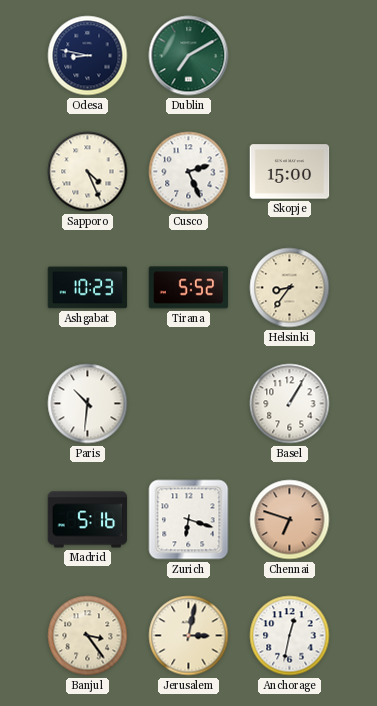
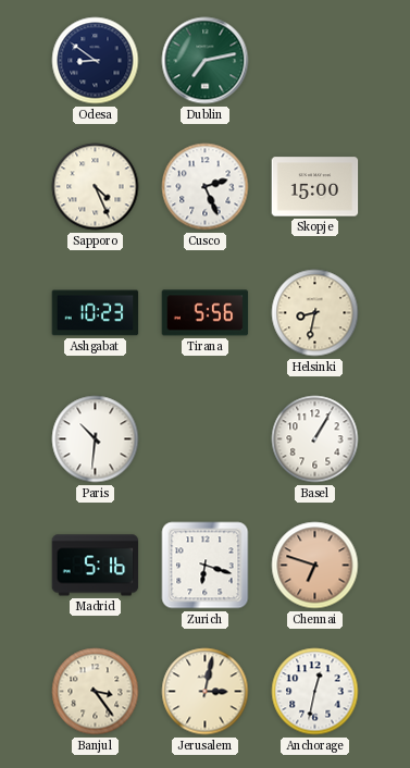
Odesa: 8:47 -> 8:51
Dublin: 7:10 -> 7:13
Tirana: 5:52 -> 5:56
Helsinki: 8:36 -> 8:32
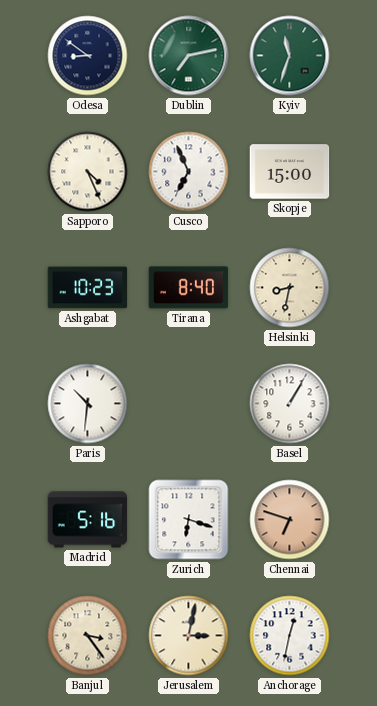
Kyiv: none -> 11:33
Cusco: 2:26 -> 6:56
Tirana: 5:56 -> 8:40
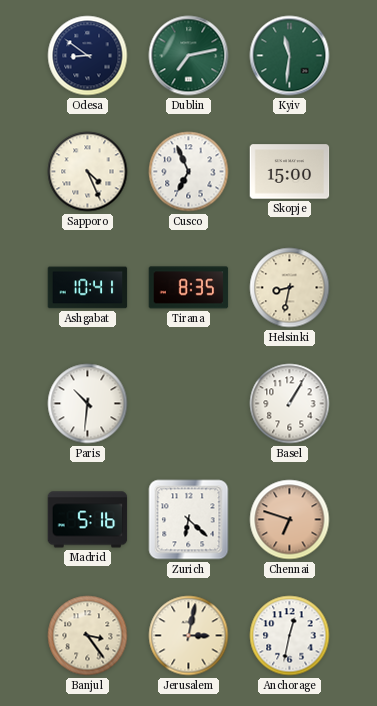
Kyiv: 11:33 -> 11:31
Ashgabat: 10:23 -> 10:41
Tirana: 8:40 -> 8:35
Zurich: 6:18 -> 6:22
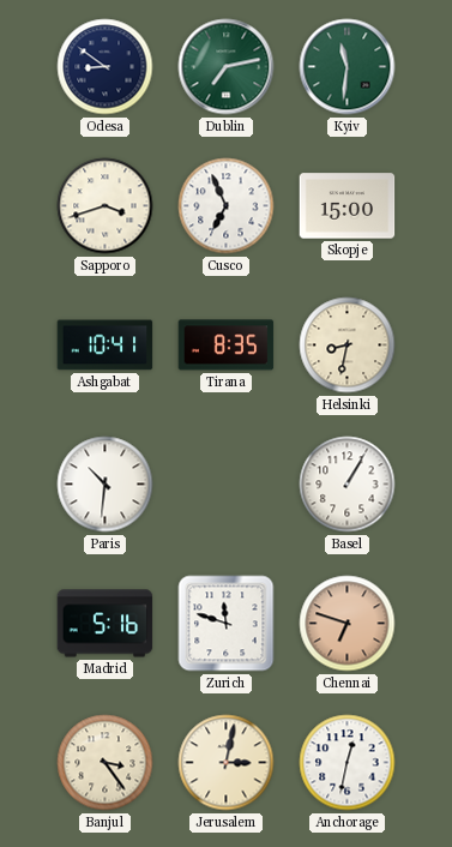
Sapporo: 4:26 -> 3:42
Zurich: 6:22 -> 11:48
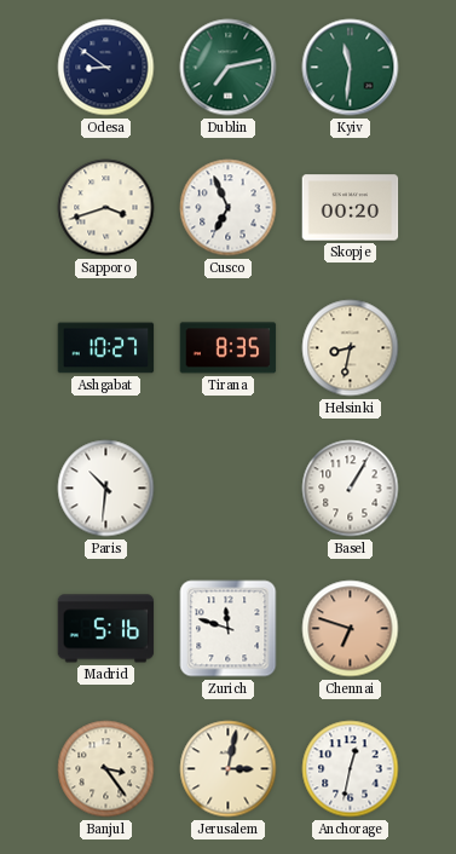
Skopje: 15:00 -> 00:20
Ashgabat: 10:41 -> 10:27
